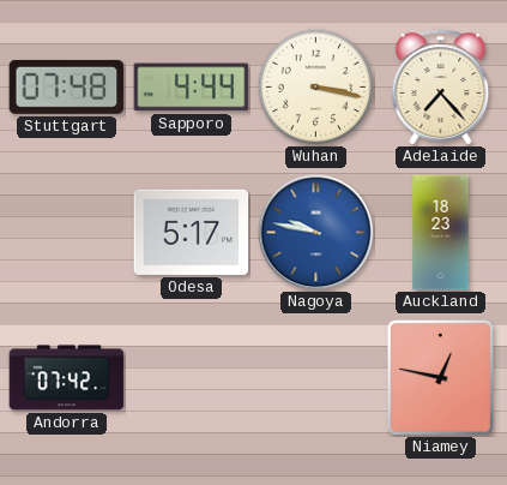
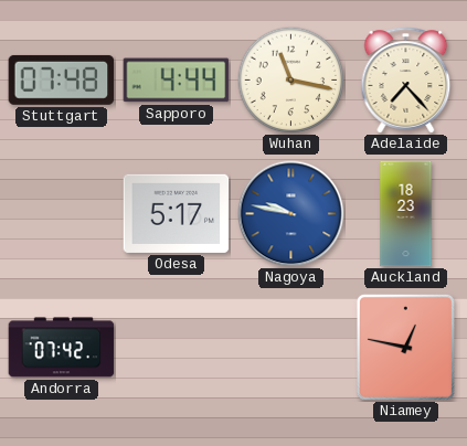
Wuhan: 3:17 -> 11:17
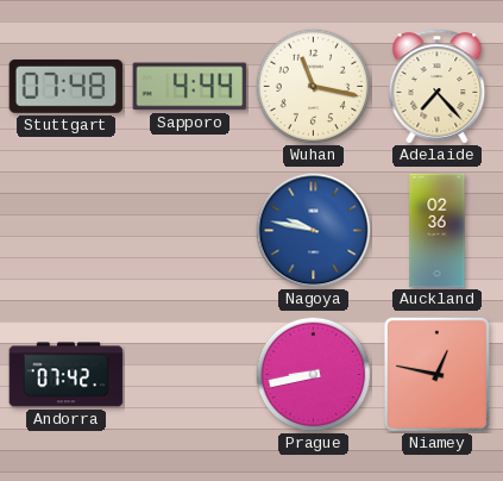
Odesa: 5:17 -> none
Auckland: 18:23 -> 02:36
Prague: none -> 8:43
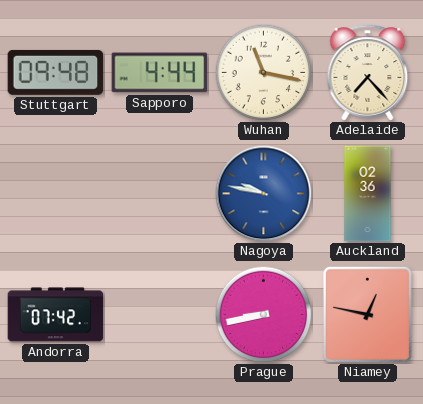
Stuttgart: 07:48 -> 09:48
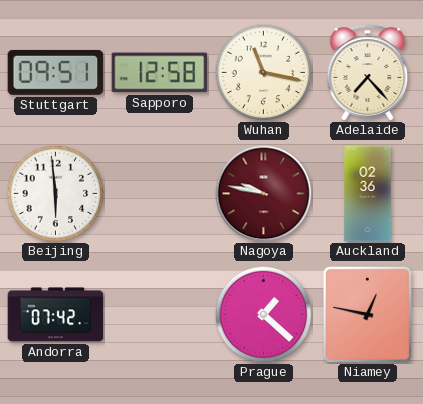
Stuttgart: 09:48 -> 09:51
Sapporo: 4:44 -> 12:58
Beijing: none -> 5:59
Nagoya dial: blue -> burgundy
Prague: 8:43 -> 1:22
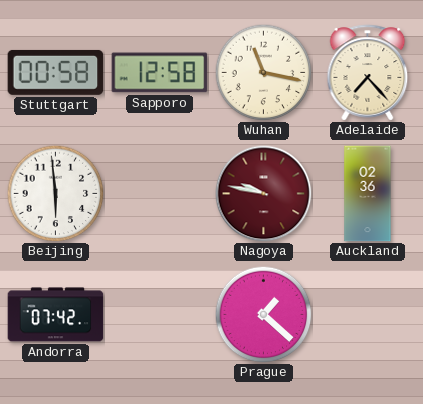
Stuttgart: 09:51 -> 00:58
Niamey: 12:47 -> none
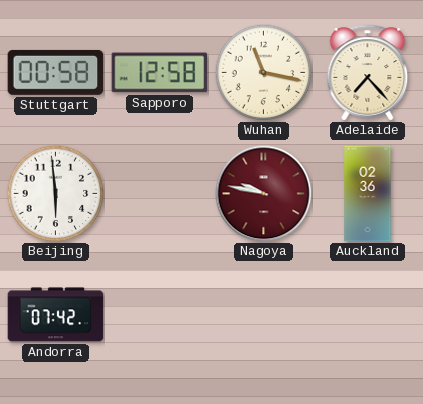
Prague: 1:22 -> none
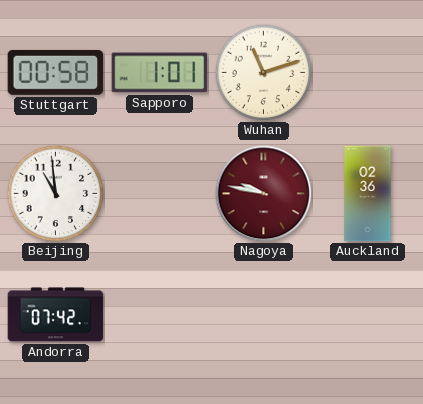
Sapporo: 12:58 -> 1:01
Wuhan: 11:17 -> 11:12
Adelaide: 7:23 -> none
Beijing: 5:59 -> 10:59
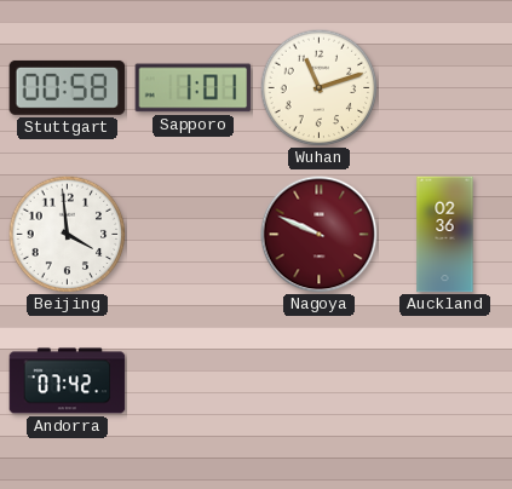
Beijing: 10:59 -> 3:59
Nagoya: 9:47 -> 9:49
